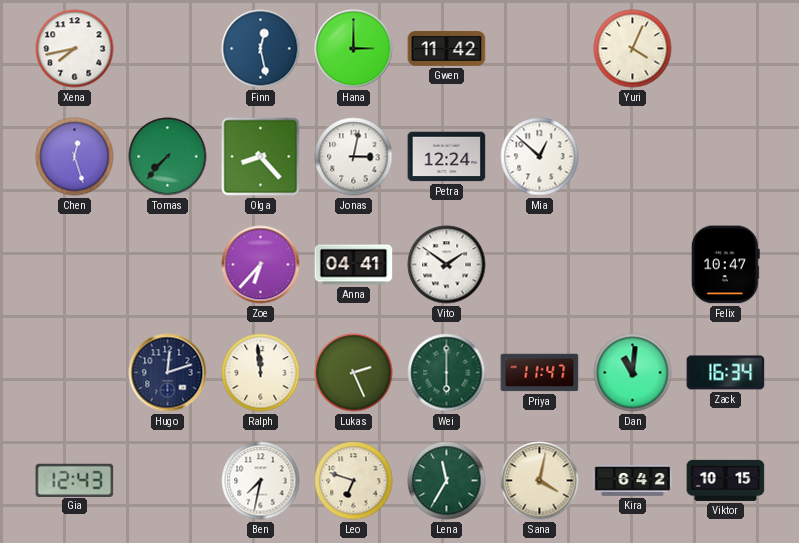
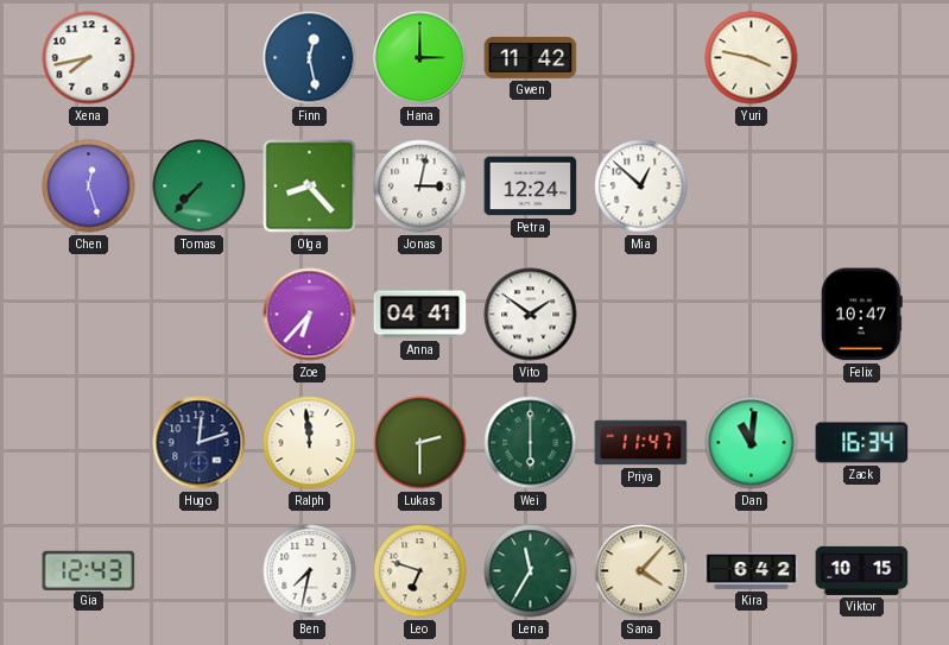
Yuri: 4:04 -> 3:47
Lukas: 2:26 -> 2:30
Sana: 4:02 -> 4:07
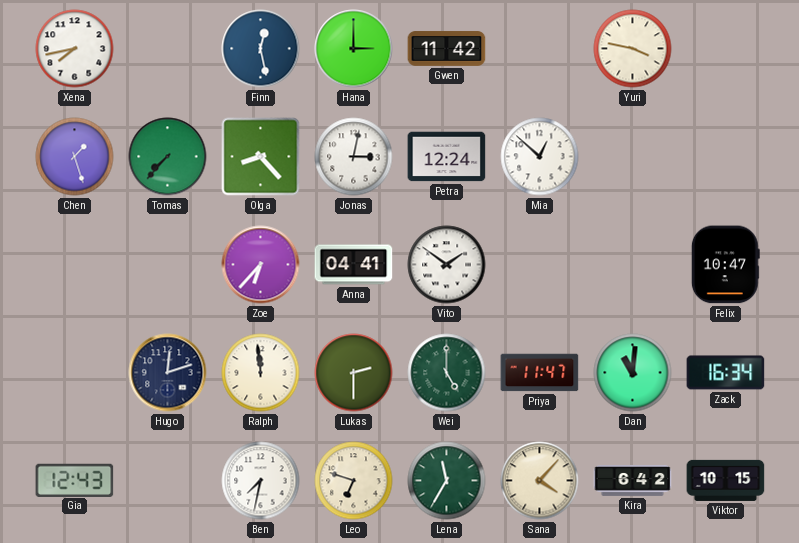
Chen: 12:27 -> 1:27
Wei: 6:00 -> 5:00
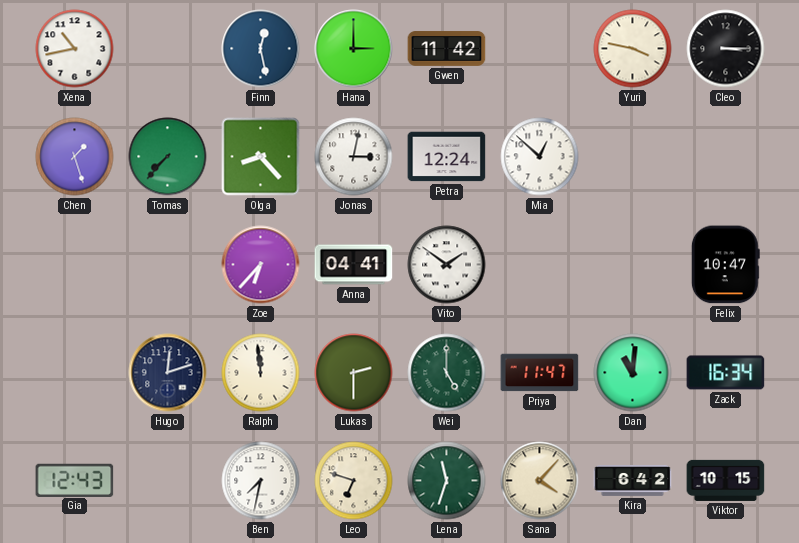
Xena: 7:43 -> 10:43
Cleo: none -> 3:15
Lena: 11:35 -> 11:33
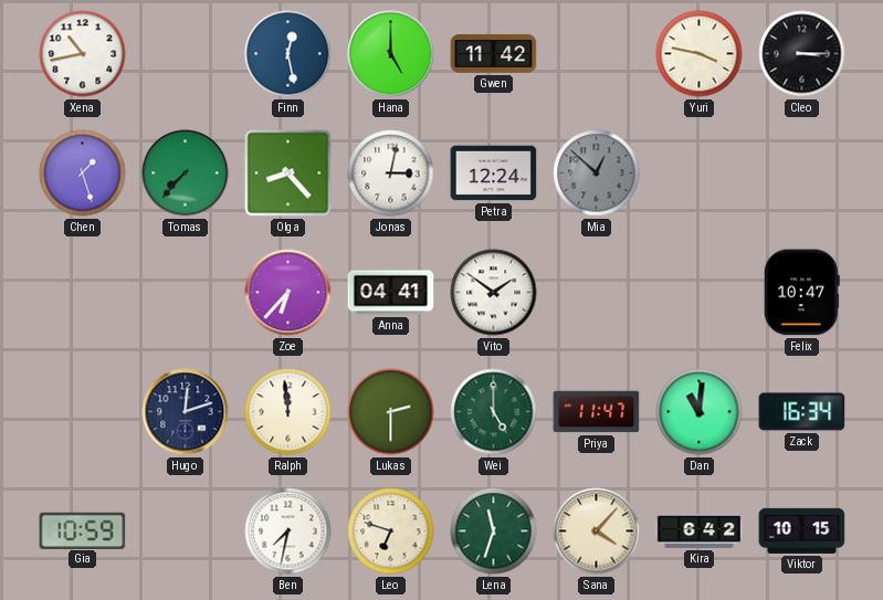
Hana: 3:00 -> 5:00
Mia dial: white -> grey
Gia: 12:43 -> 10:59
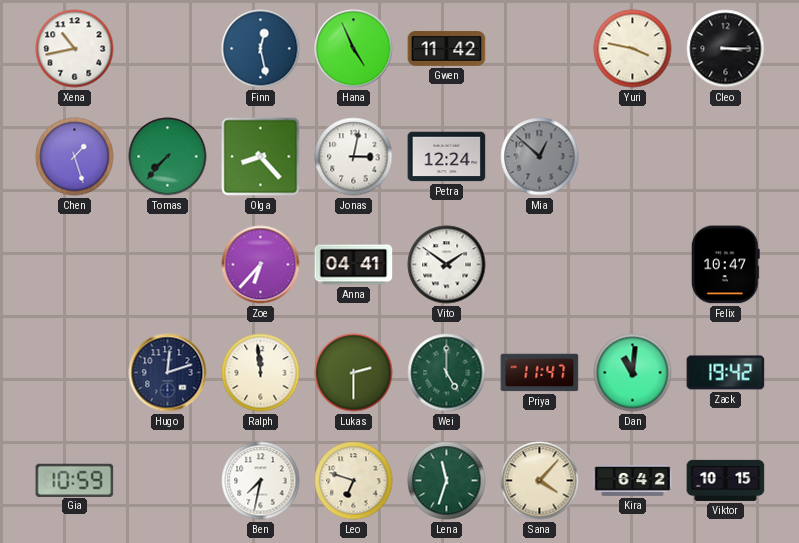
Hana: 5:00 -> 4:56
Zack: 16:34 -> 19:42
